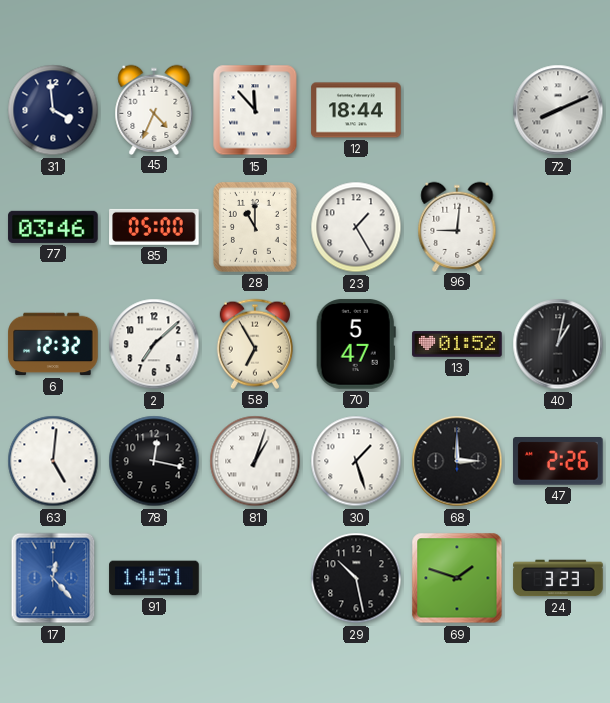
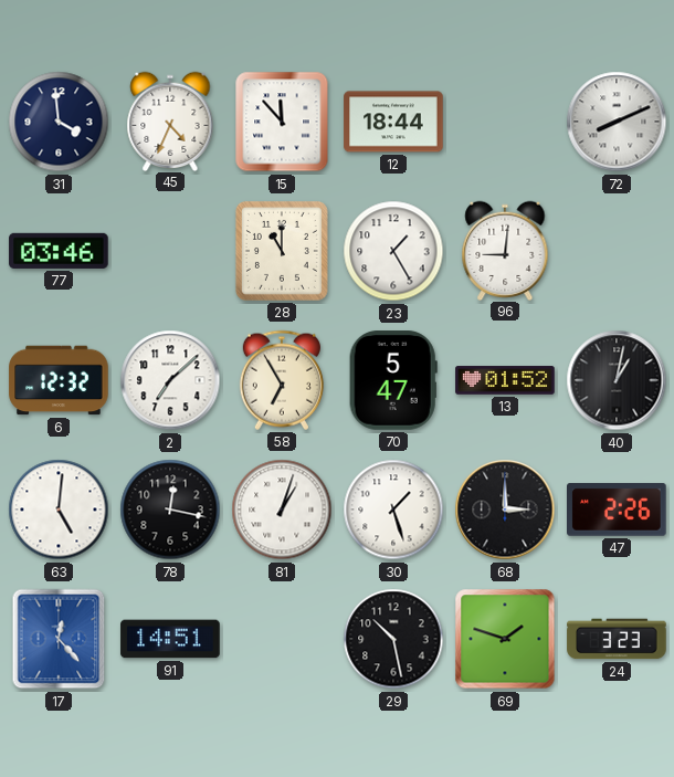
85: 05:00 -> none
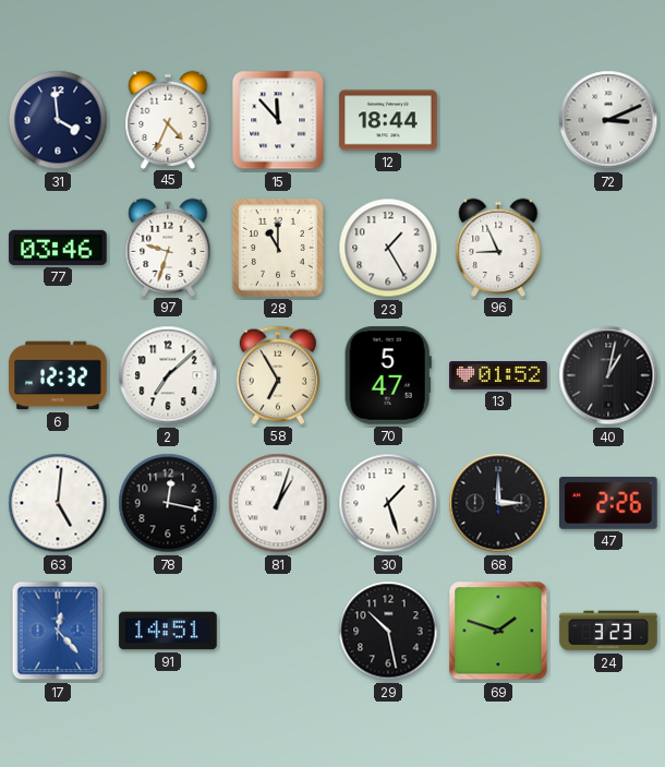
72: 8:11 -> 3:11
97: none -> 9:33
96: 9:01 -> 8:56
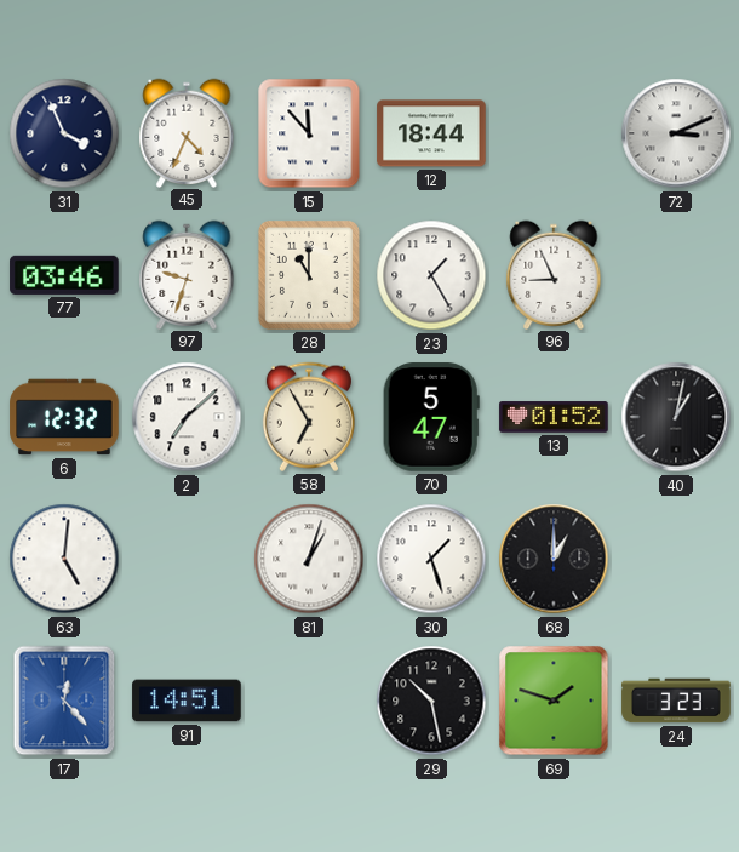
31: 3:59 -> 3:56
78: 12:17 -> none
68: 3:00 -> 1:00
47: 2:26 -> none
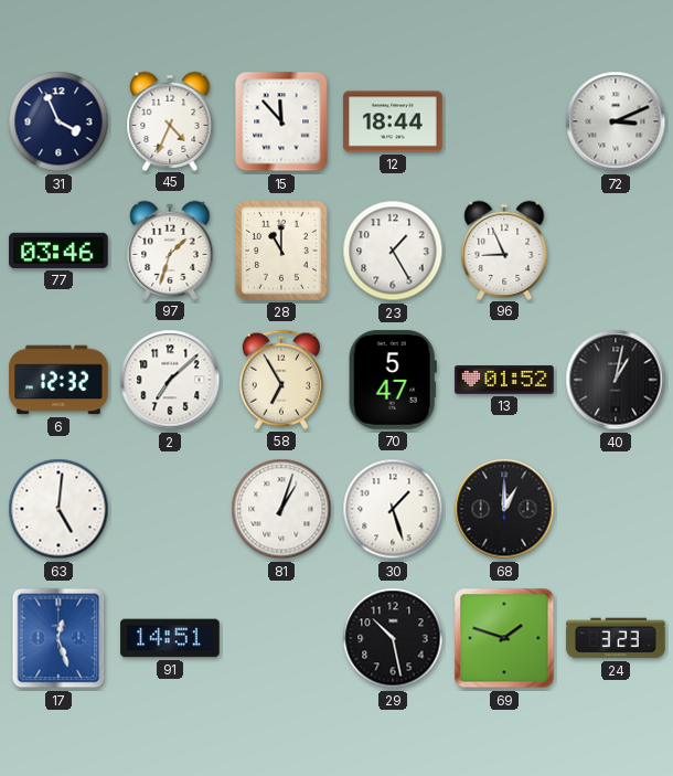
97: 9:33 -> 1:33
17: 12:23 -> 12:27
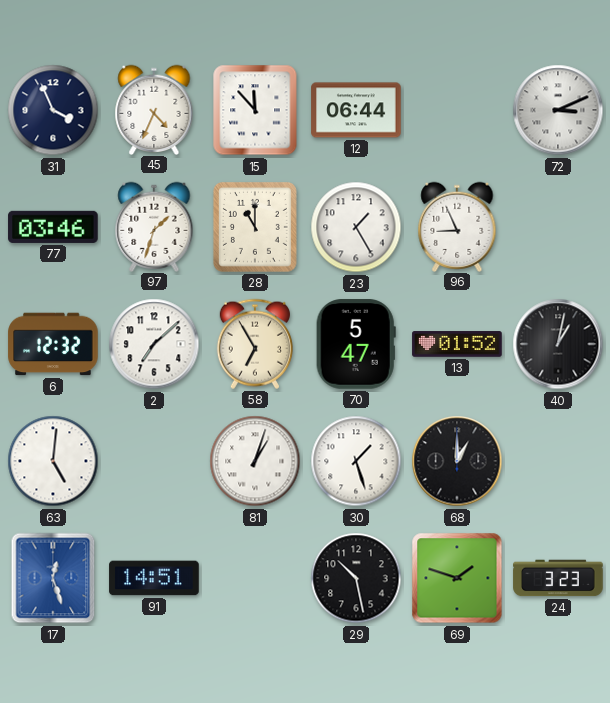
12: 18:44 -> 06:44
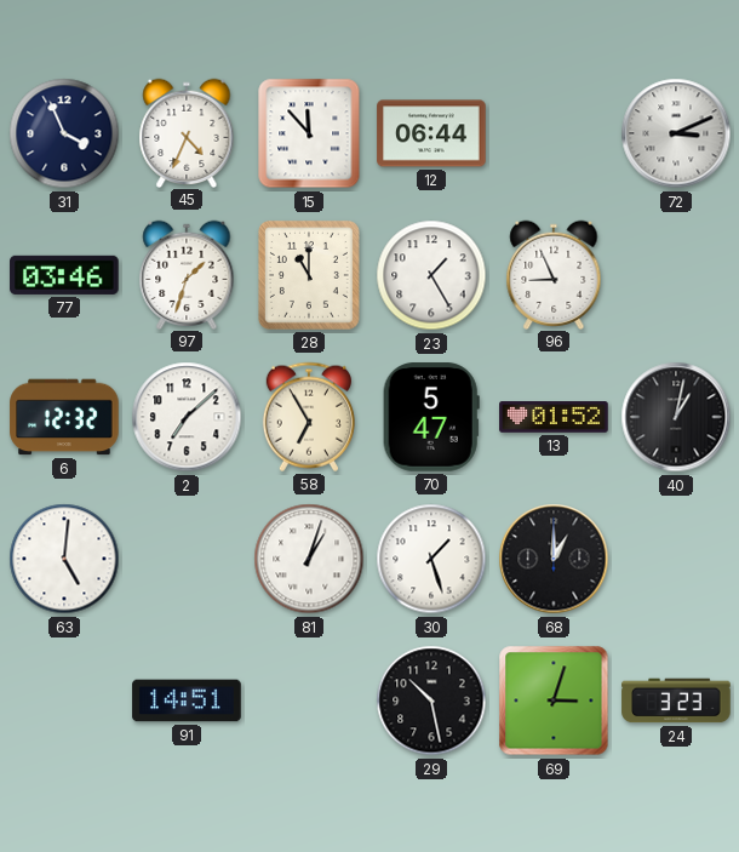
17: 12:27 -> none
69: 1:48 -> 3:03
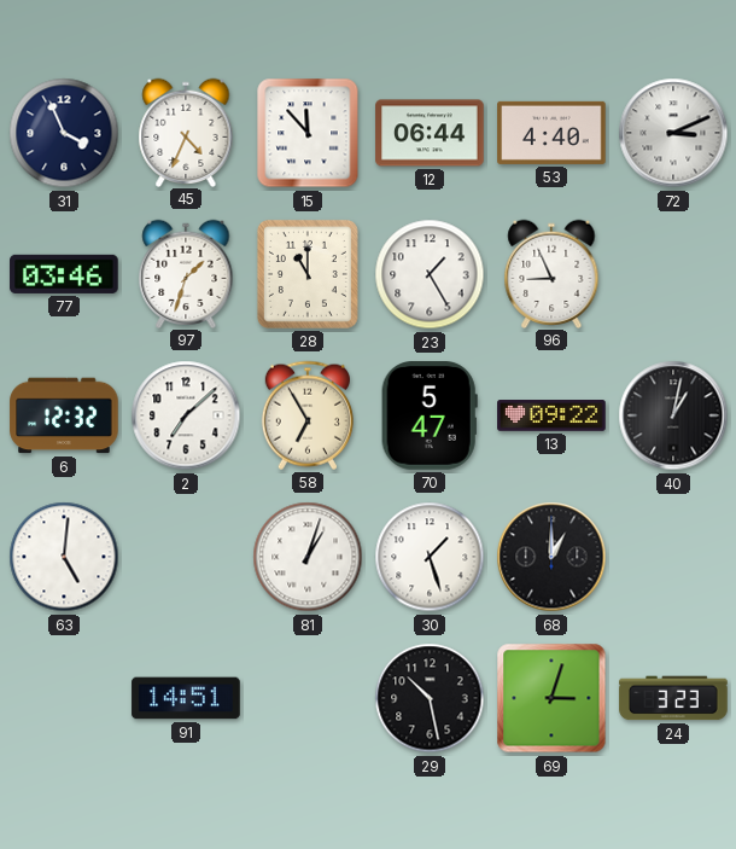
53: none -> 4:40
13: 01:52 -> 09:22
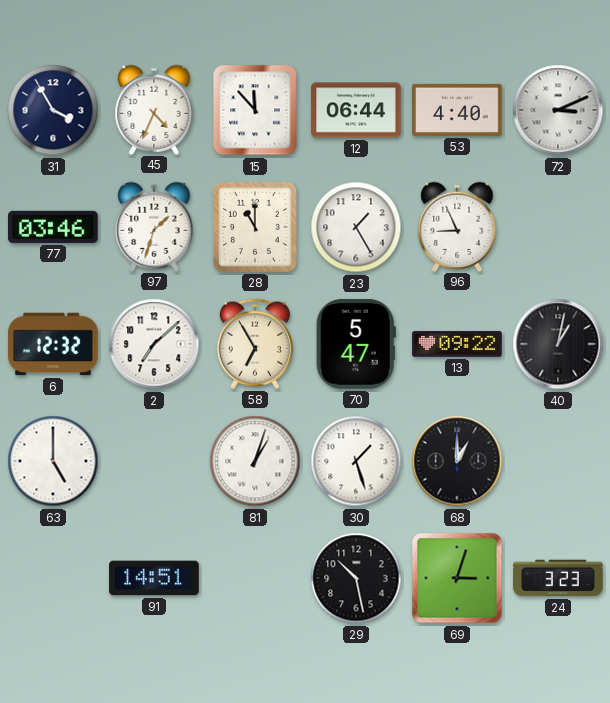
31: 3:56 -> 3:55
63: 5:01 -> 5:00
